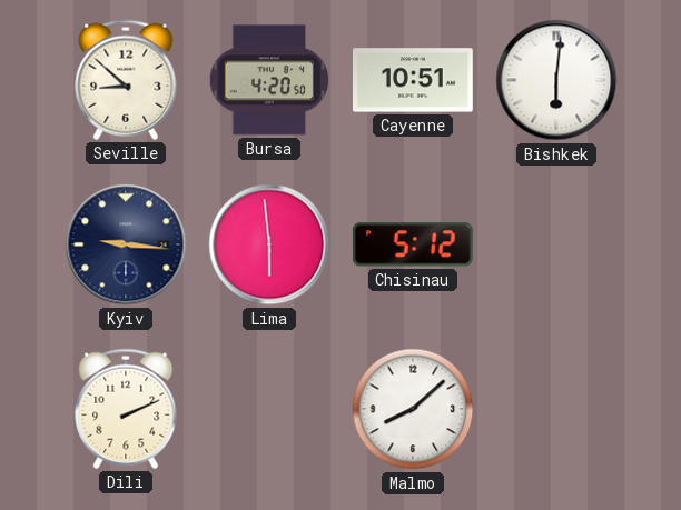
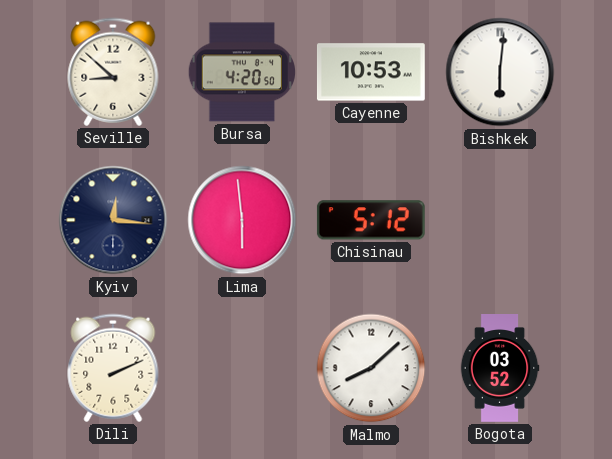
Cayenne: 10:51 -> 10:53
Kyiv: 9:16 -> 12:16
Bogota: none -> 03:52
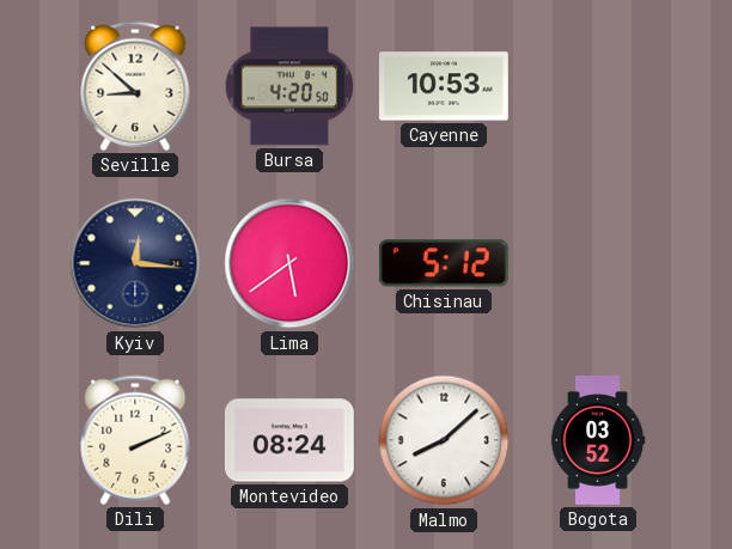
Bishkek: 6:01 -> none
Lima: 5:59 -> 5:39
Montevideo: none -> 08:24
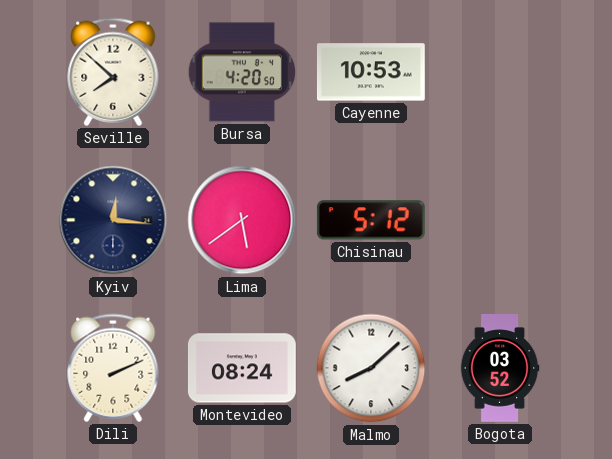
Seville: 8:52 -> 7:52
